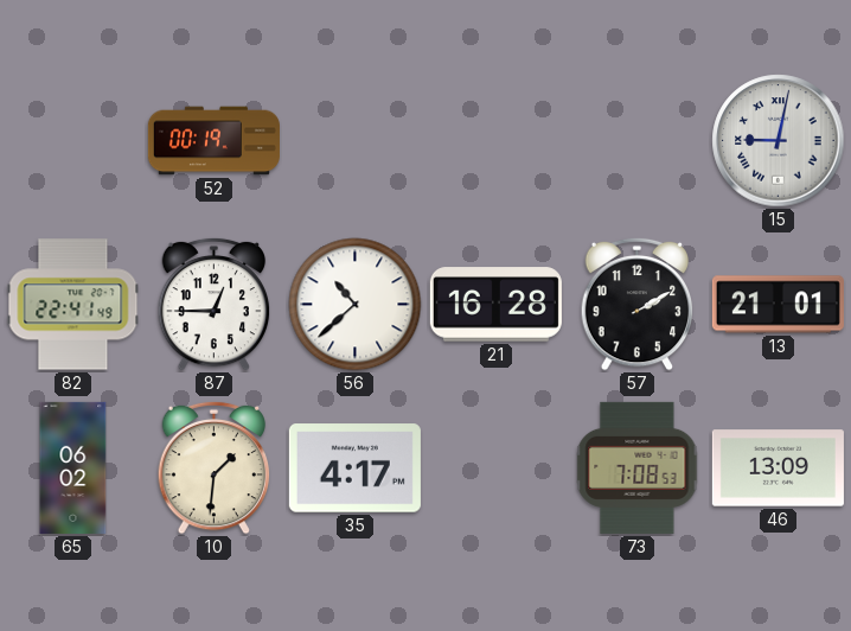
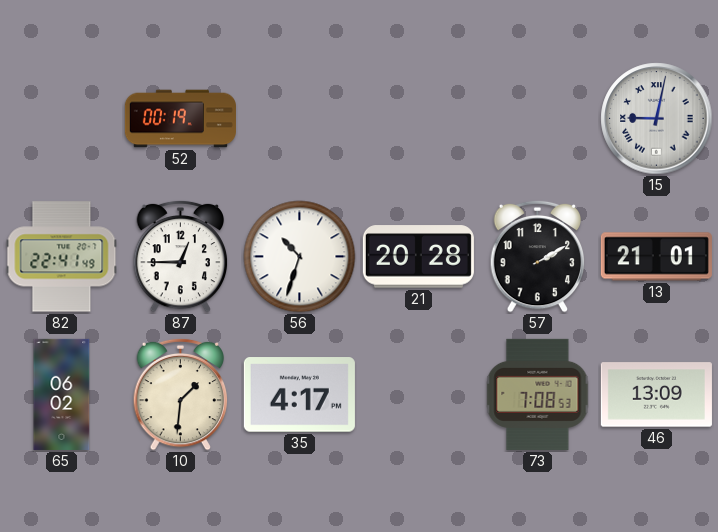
56: 10:38 -> 10:33
21: 16:28 -> 20:28
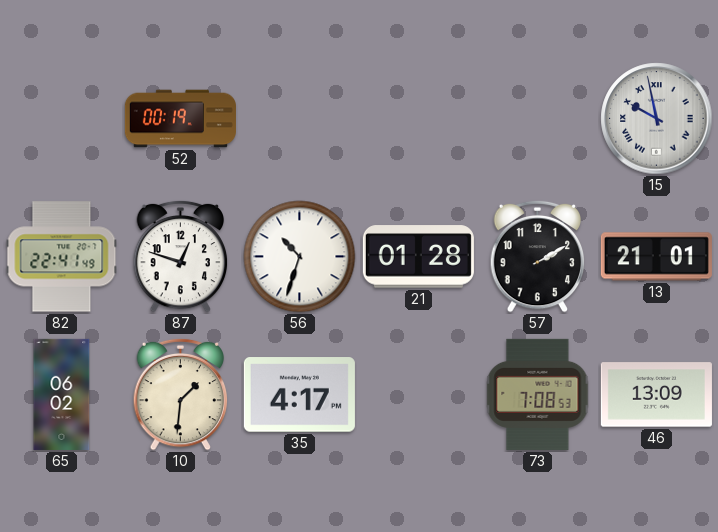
15: 9:02 -> 9:58
87: 12:45 -> 12:48
21: 20:28 -> 01:28
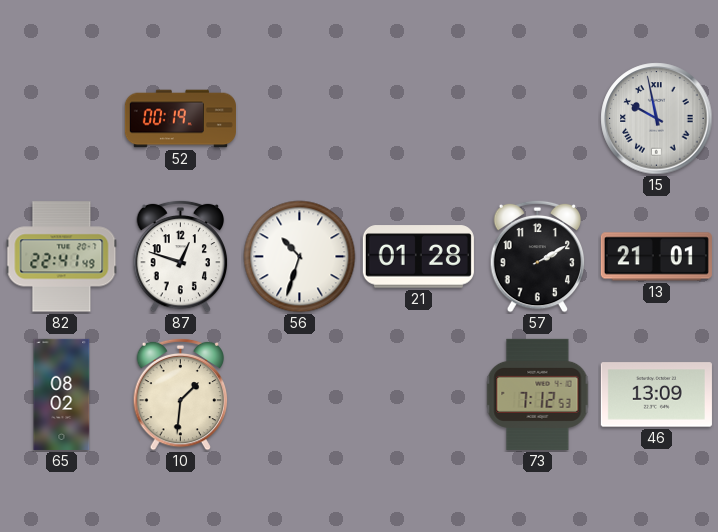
65: 06:02 -> 08:02
35: 4:17 -> none
73: 7:08 -> 7:12
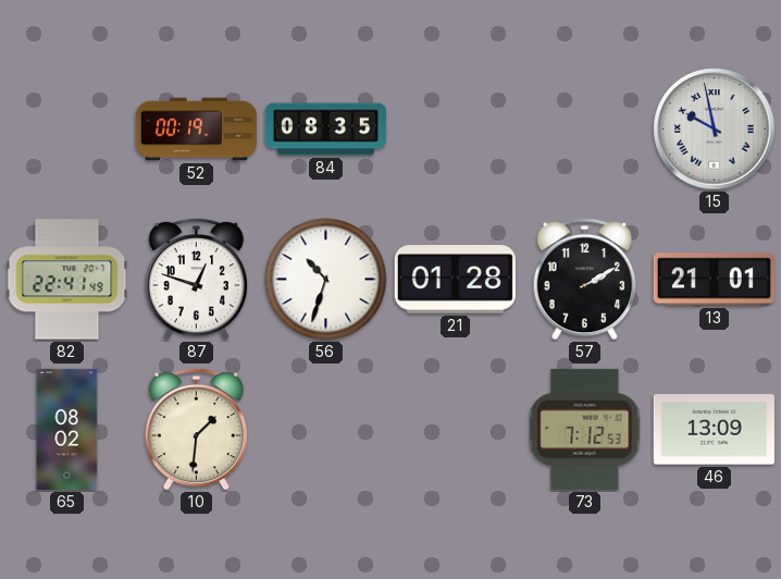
84: none -> 08:35
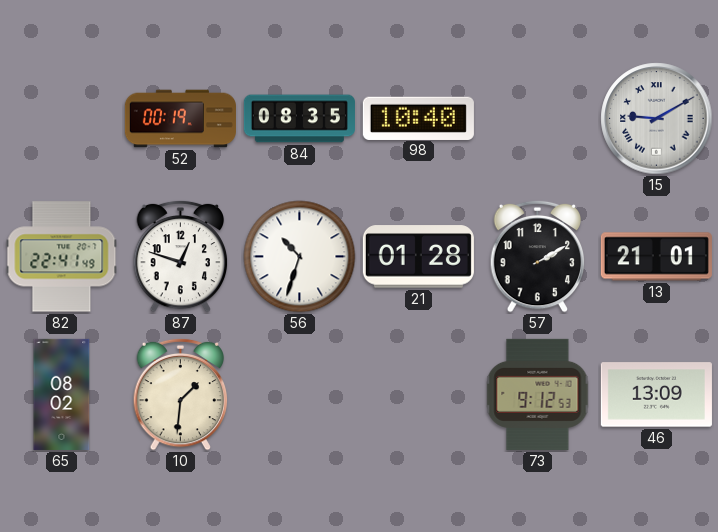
98: none -> 10:40
15: 9:58 -> 9:10
73: 7:12 -> 9:12
